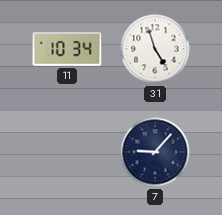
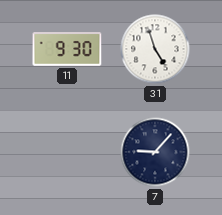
11: 10:34 -> 9:30
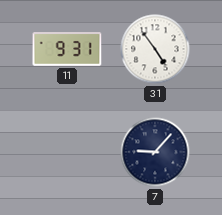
11: 9:30 -> 9:31
31: 4:57 -> 4:54
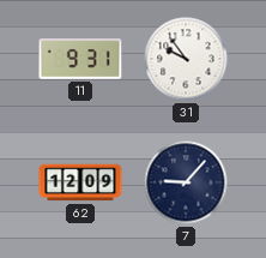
31: 4:54 -> 9:54
62: none -> 12:09
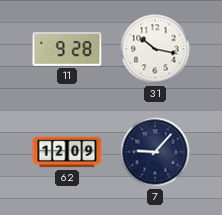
11: 9:31 -> 9:28
31: 9:54 -> 10:17
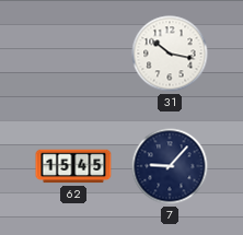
11: 9:28 -> none
62: 12:09 -> 15:45
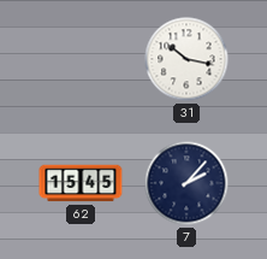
7: 9:07 -> 2:07
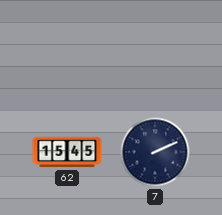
31: 10:17 -> none
7: 2:07 -> 2:11
